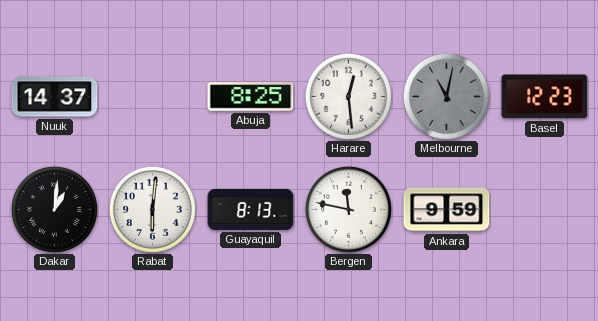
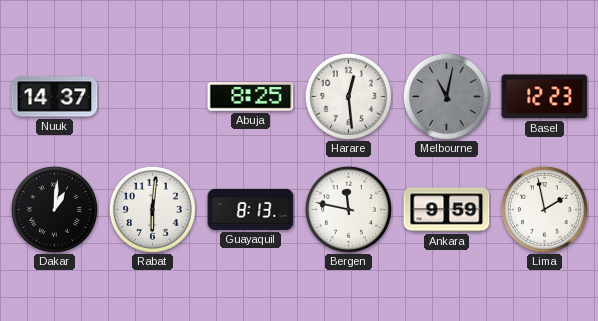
Lima: none -> 1:58
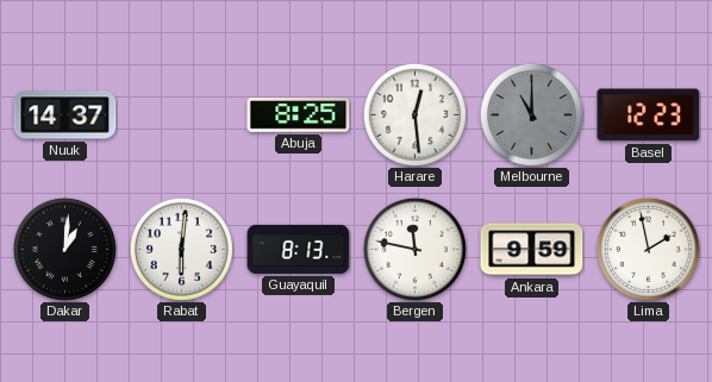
Melbourne: 11:02 -> 11:00
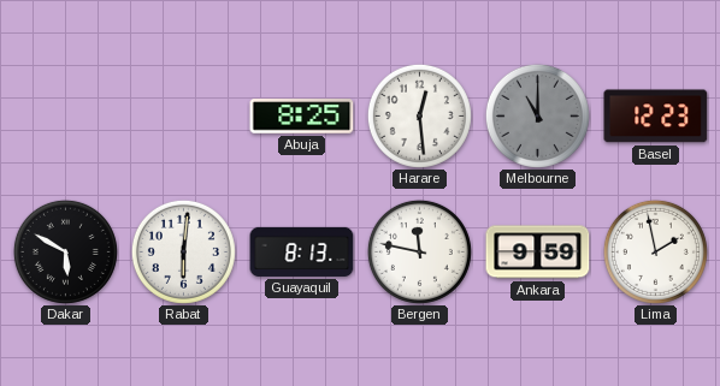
Nuuk: 14:37 -> none
Dakar: 1:01 -> 5:50
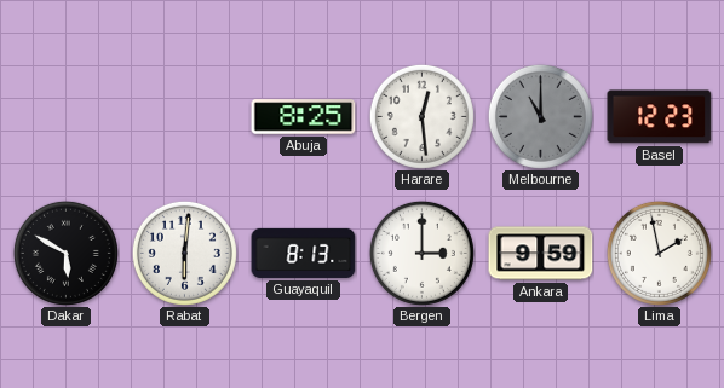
Bergen: 11:47 -> 3:00
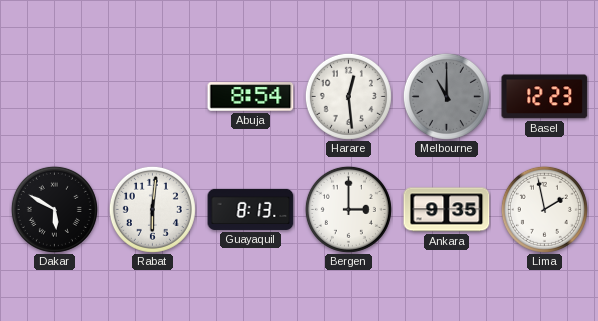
Abuja: 8:25 -> 8:54
Ankara: 9:59 -> 9:35
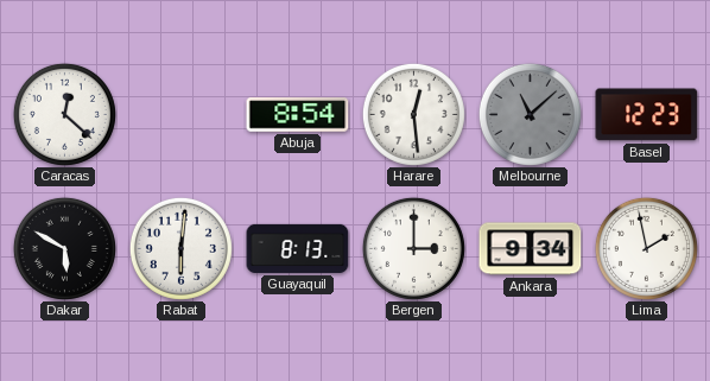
Caracas: none -> 12:22
Melbourne: 11:00 -> 11:08
Ankara: 9:35 -> 9:34
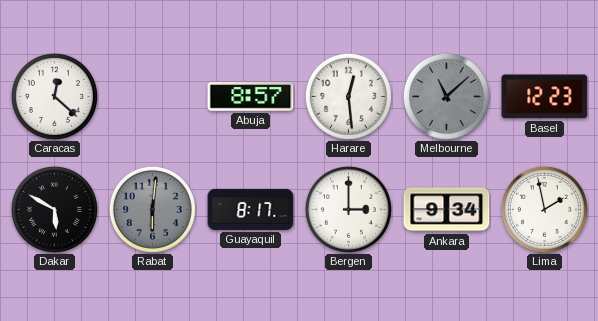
Abuja: 8:54 -> 8:57
Rabat dial: white -> grey
Guayaquil: 8:13 -> 8:17
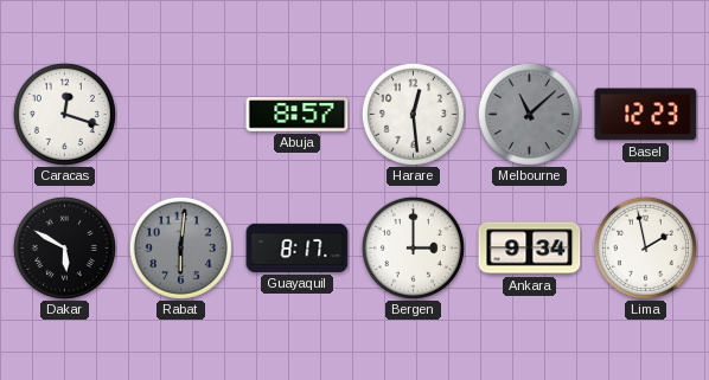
Caracas: 12:22 -> 12:18
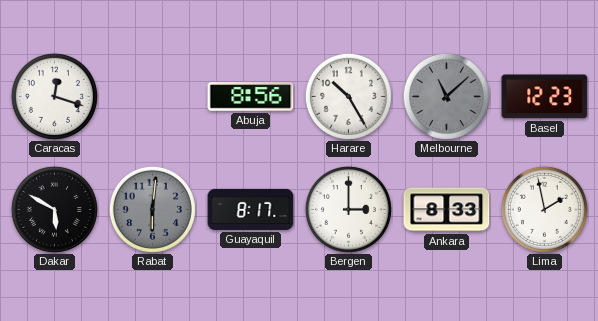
Abuja: 8:57 -> 8:56
Harare: 12:29 -> 10:25
Ankara: 9:34 -> 8:33
